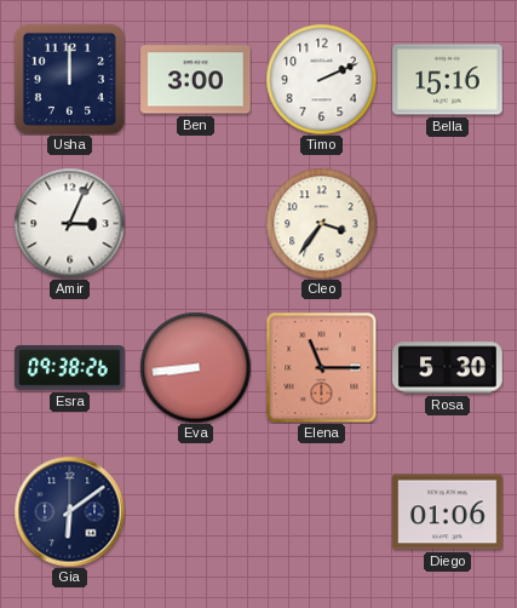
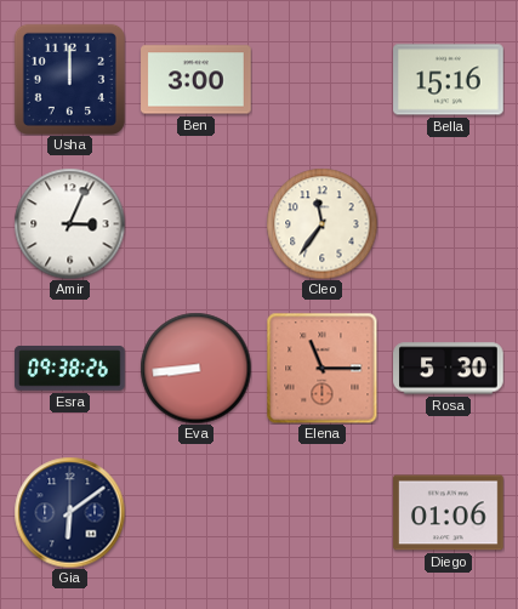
Timo: 2:11 -> none
Cleo: 3:36 -> 11:36
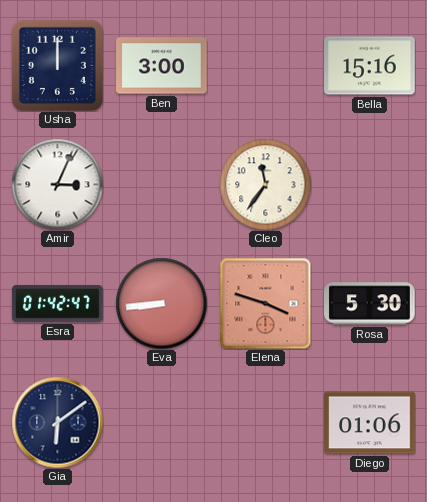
Esra: 09:38 -> 01:42
Elena: 11:15 -> 3:48
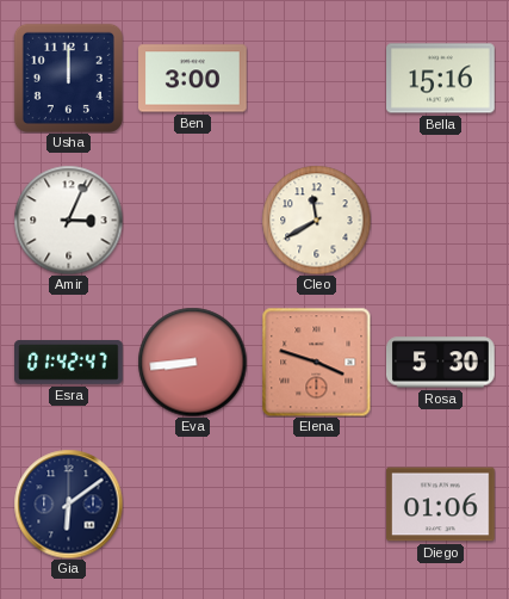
Cleo: 11:36 -> 11:40
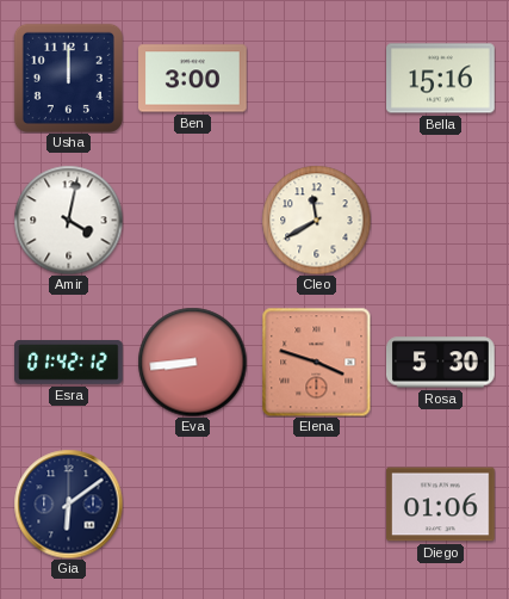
Amir: 3:04 -> 4:02
Esra: 01:42:47 -> 01:42:12
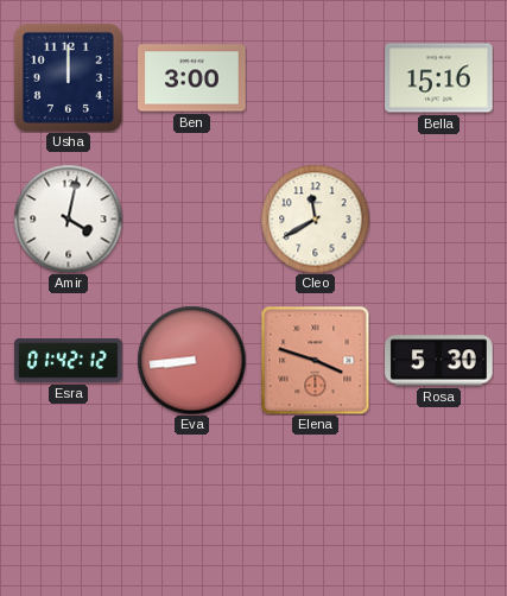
Gia: 6:09 -> none
Diego: 01:06 -> none
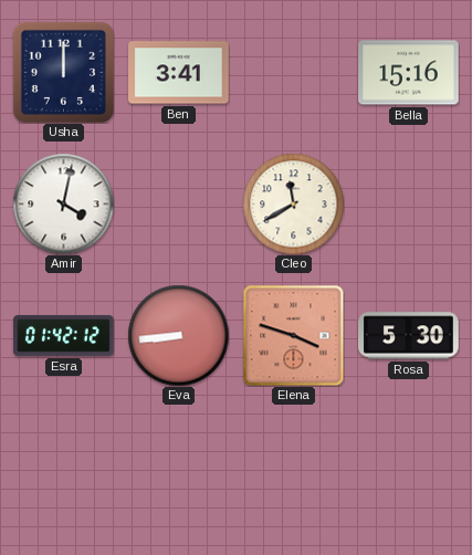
Ben: 3:00 -> 3:41
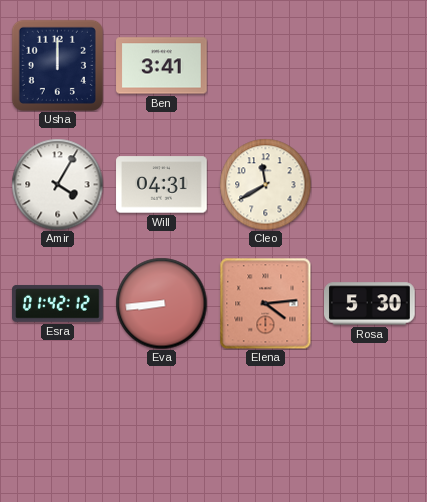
Bella: 15:16 -> none
Amir: 4:02 -> 4:05
Will: none -> 04:31
Elena: 3:48 -> 4:14
